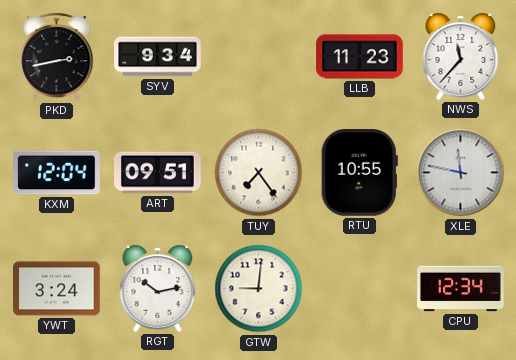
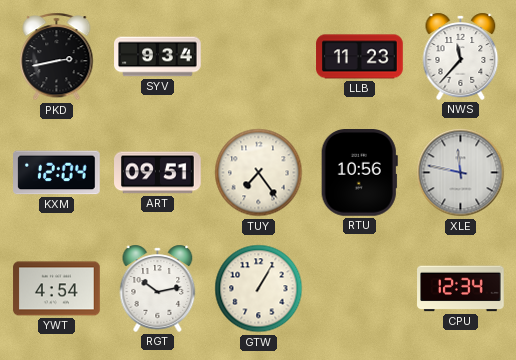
RTU: 10:55 -> 10:56
YWT: 3:24 -> 4:54
GTW: 9:01 -> 1:05
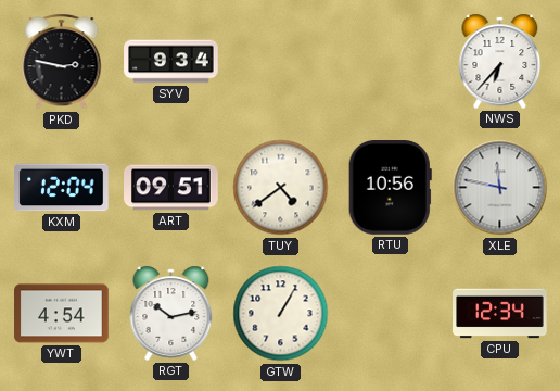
PKD: 2:43 -> 2:47
LLB: 11:23 -> none
NWS: 11:37 -> 6:37
TUY: 7:24 -> 4:39
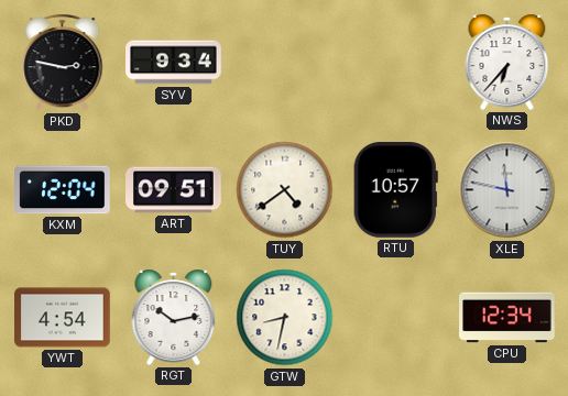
RTU: 10:56 -> 10:57
GTW: 1:05 -> 8:32
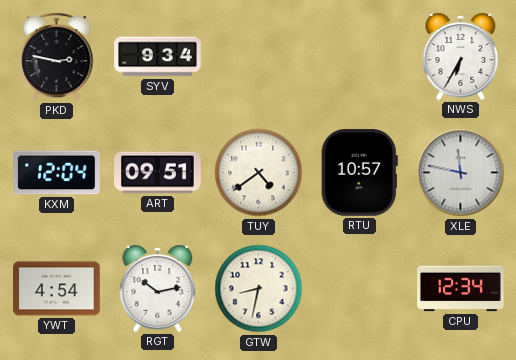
NWS: 6:37 -> 6:35
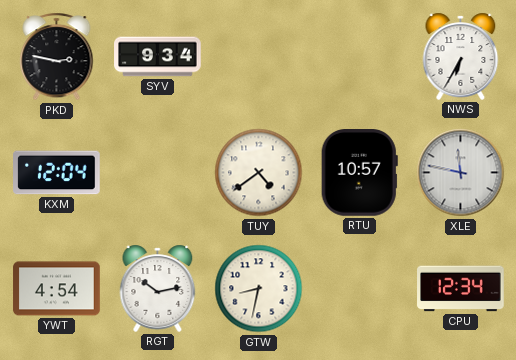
ART: 09:51 -> none
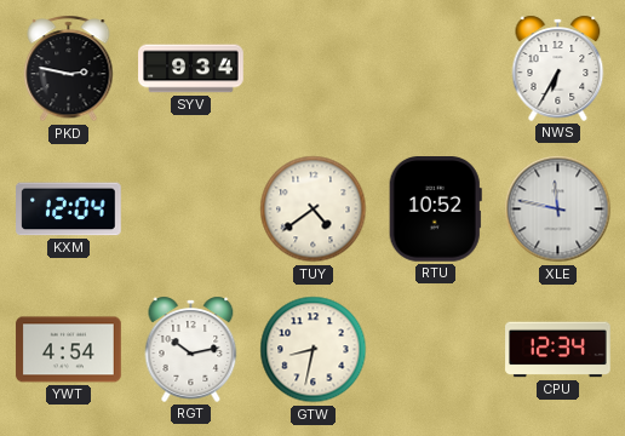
RTU: 10:57 -> 10:52
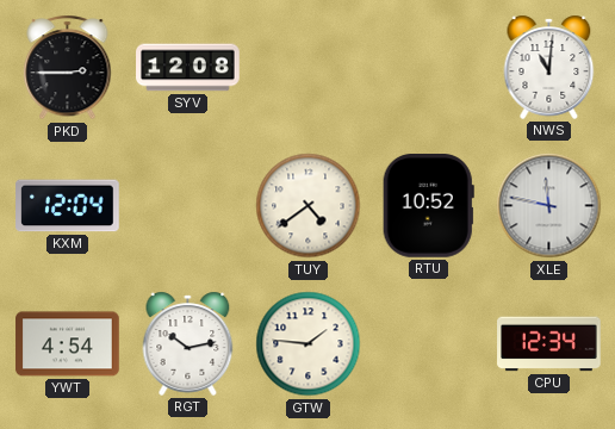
PKD: 2:47 -> 2:45
SYV: 9:34 -> 12:08
NWS: 6:35 -> 11:01
GTW: 8:32 -> 1:46
